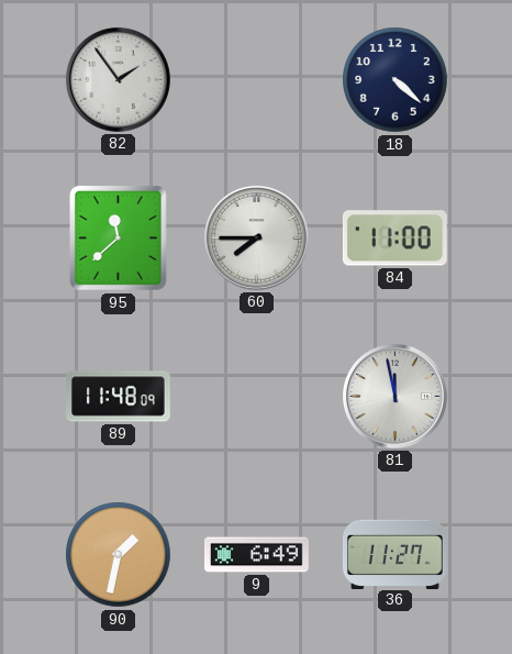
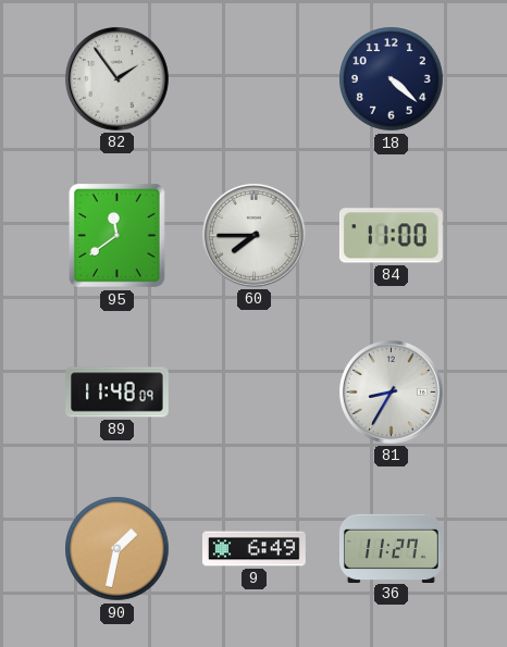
95: 11:38 -> 11:39
81: 11:58 -> 8:35
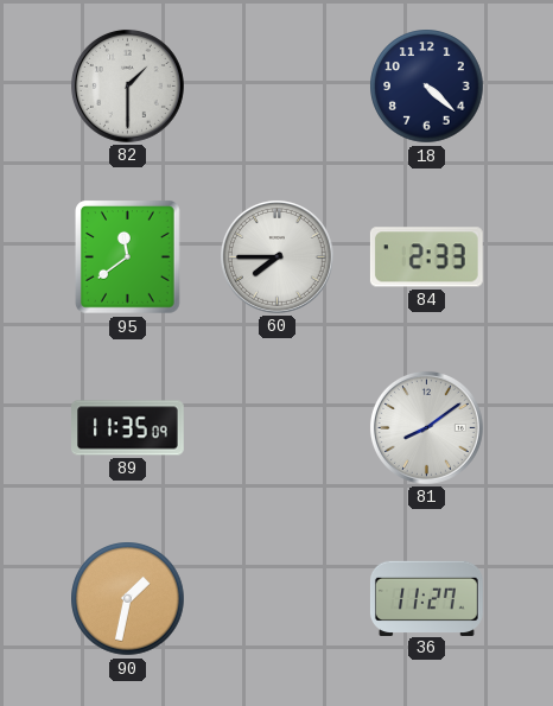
82: 1:54 -> 1:30
84: 11:00 -> 2:33
89: 11:48 -> 11:35
81: 8:35 -> 8:09
9: 6:49 -> none
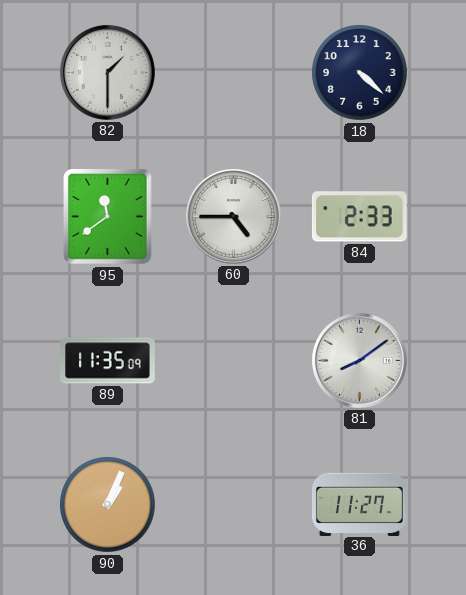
60: 7:45 -> 4:45
90: 1:32 -> 1:04
